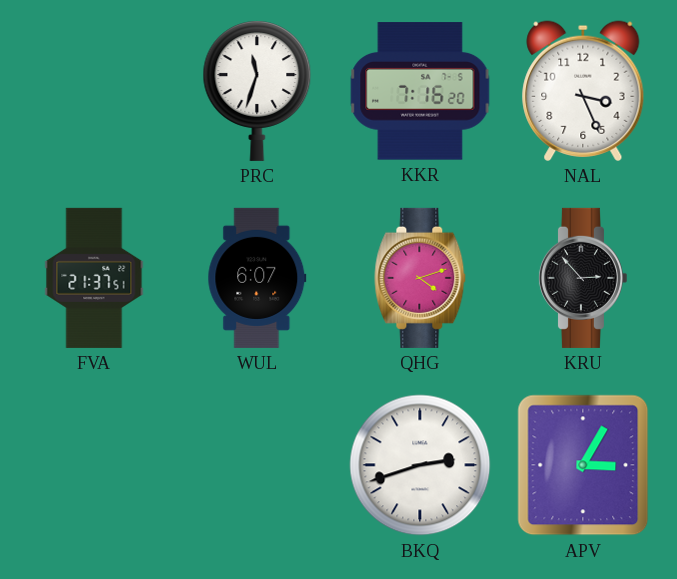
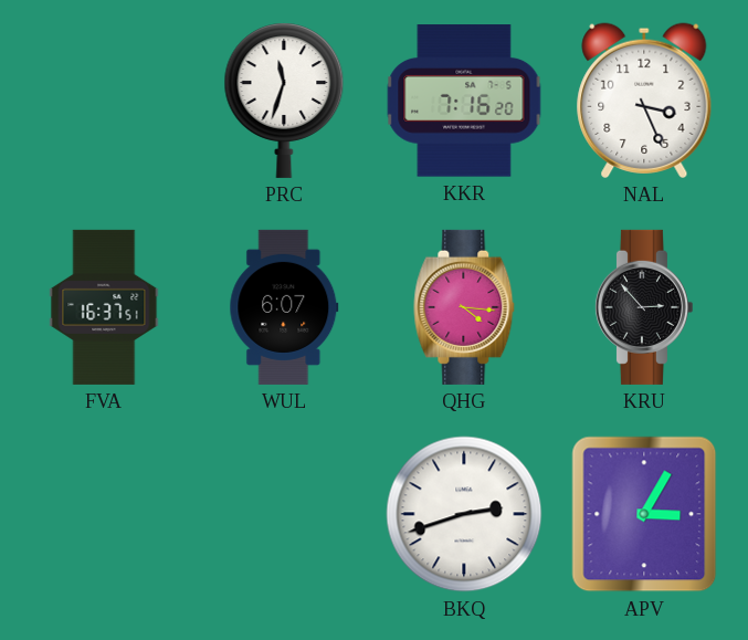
FVA: 21:37 -> 16:37
QHG: 4:12 -> 4:16
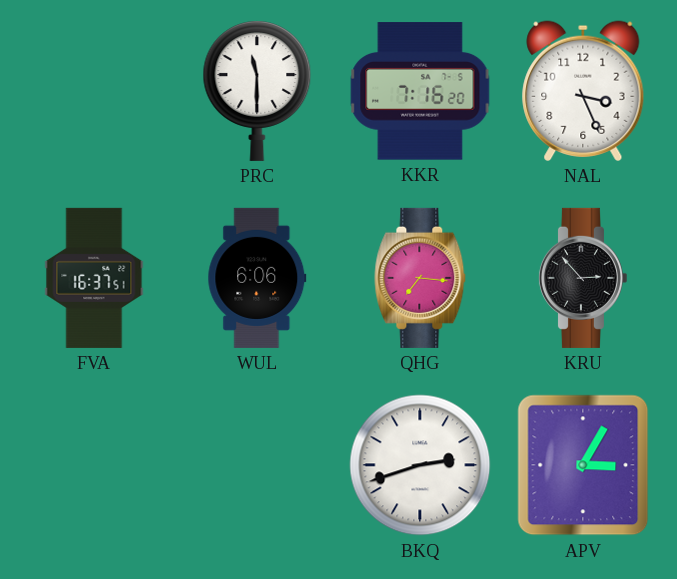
PRC: 11:33 -> 11:30
WUL: 6:07 -> 6:06
QHG: 4:16 -> 7:16
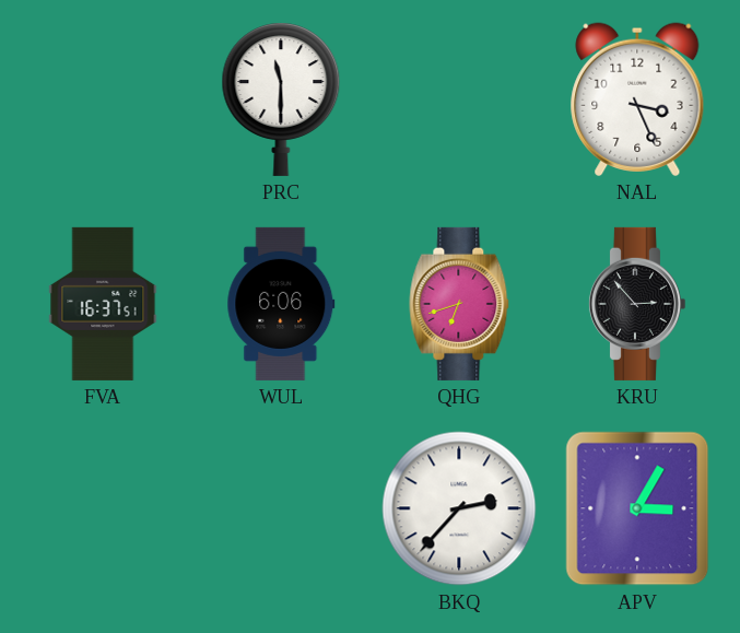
KKR: 7:16 -> none
QHG: 7:16 -> 6:42
BKQ: 2:42 -> 2:37
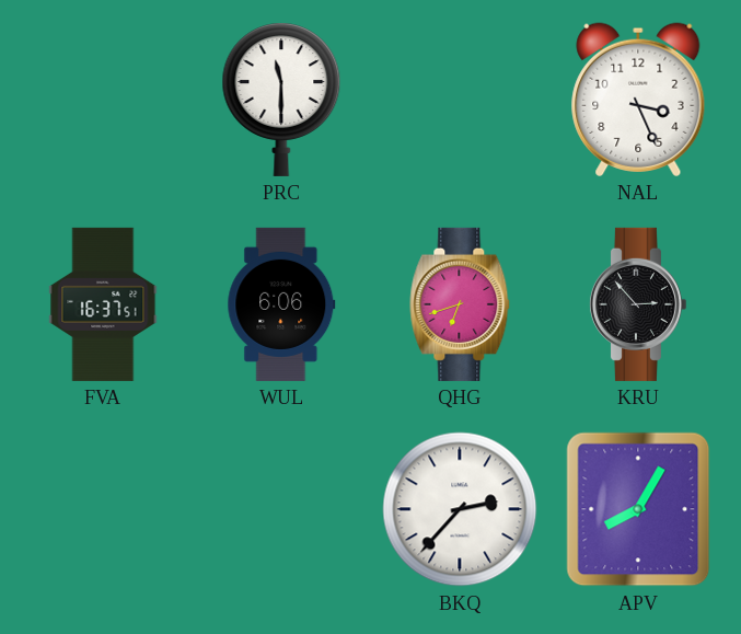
APV: 3:05 -> 8:05
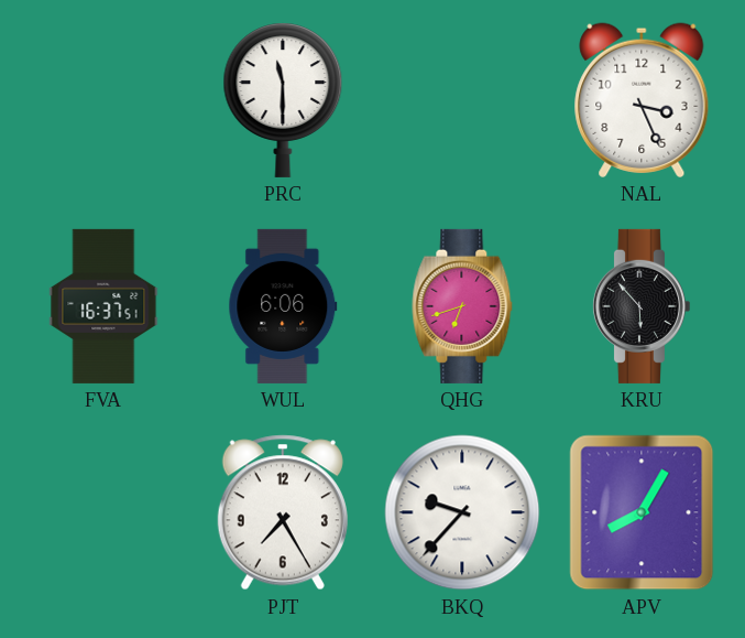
KRU: 2:53 -> 5:53
PJT: none -> 7:25
BKQ: 2:37 -> 9:37
